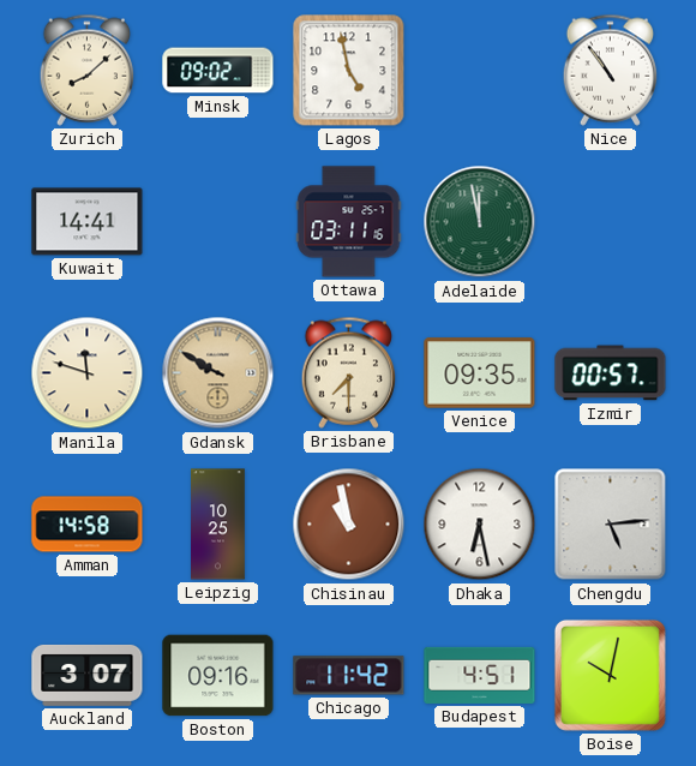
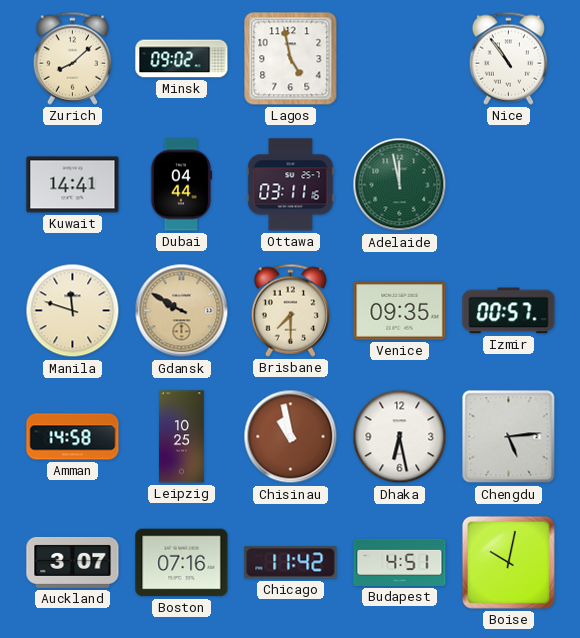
Dubai: none -> 04:44
Boston: 09:16 -> 07:16
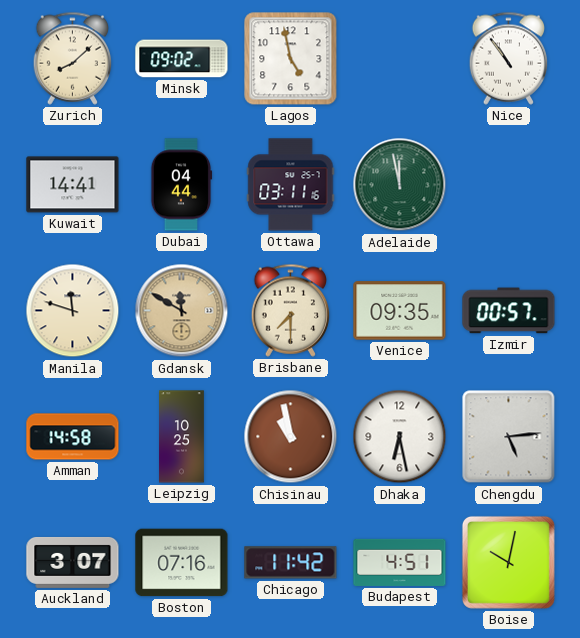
Gdansk: 9:50 -> 11:50
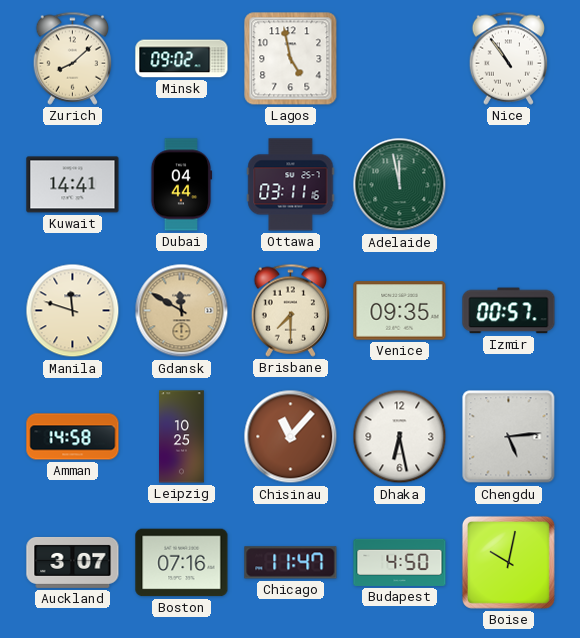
Chisinau: 10:58 -> 11:07
Chicago: 11:42 -> 11:47
Budapest: 4:51 -> 4:50
